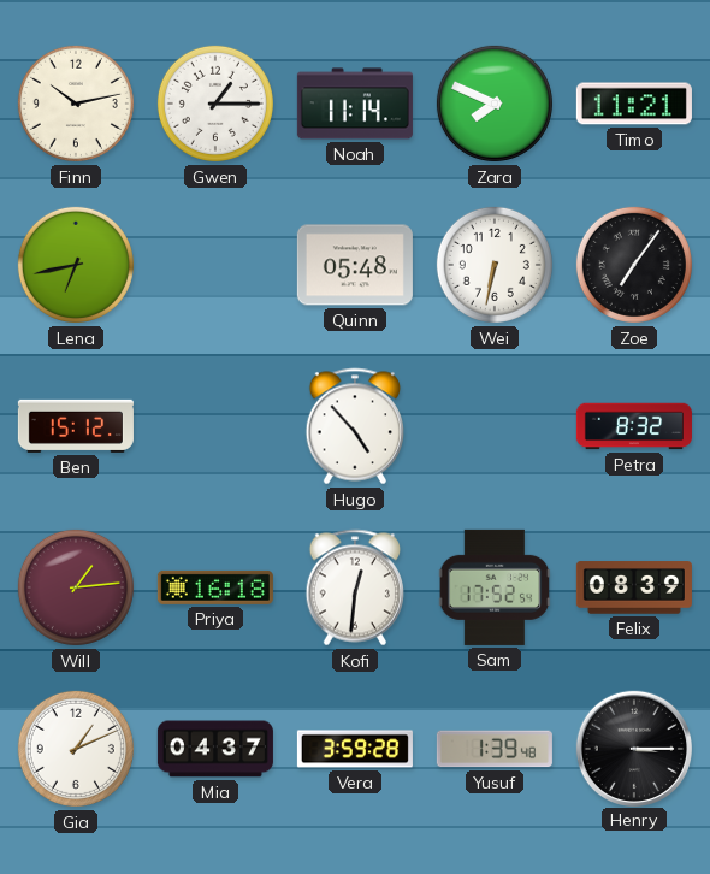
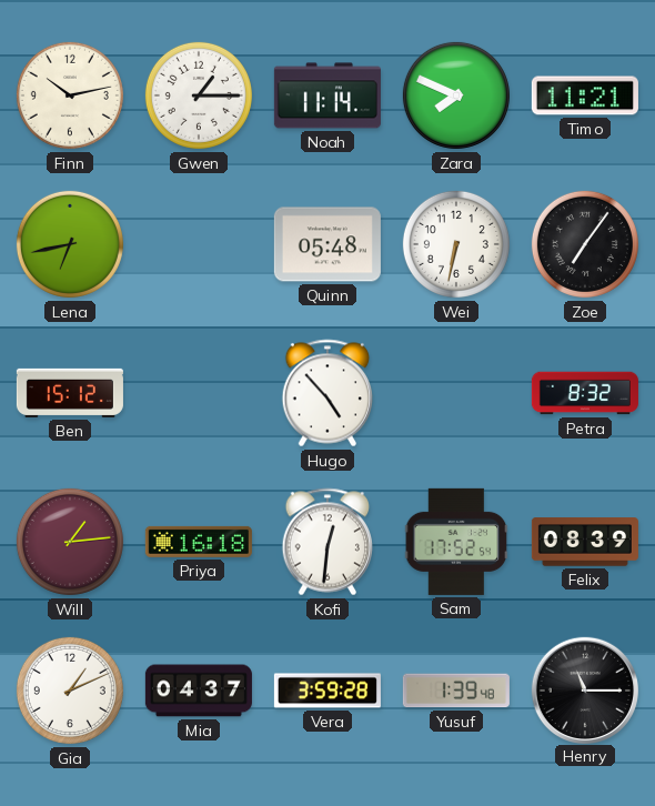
Henry: 3:15 -> 11:15
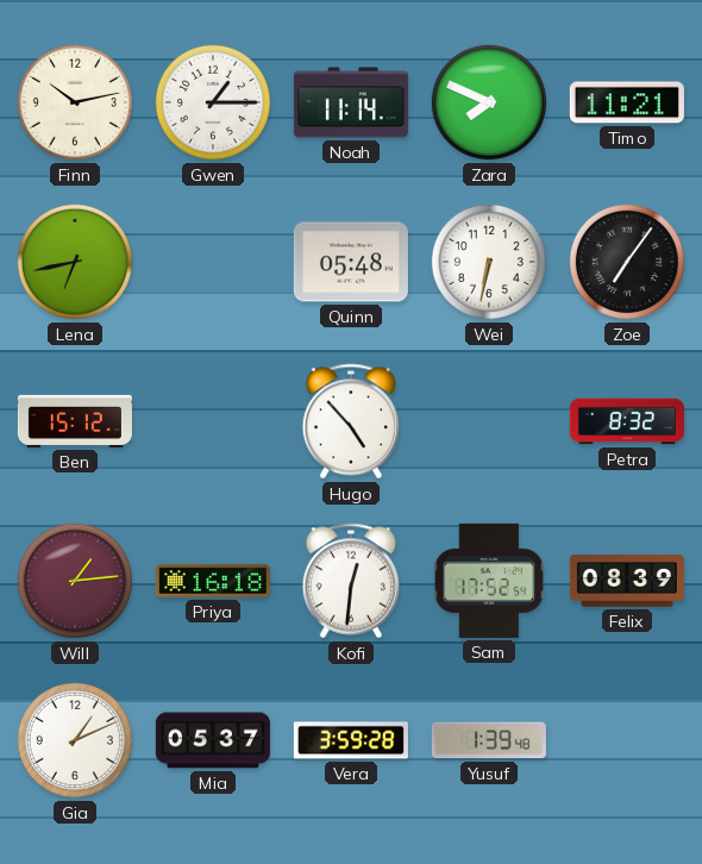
Mia: 04:37 -> 05:37
Henry: 11:15 -> none
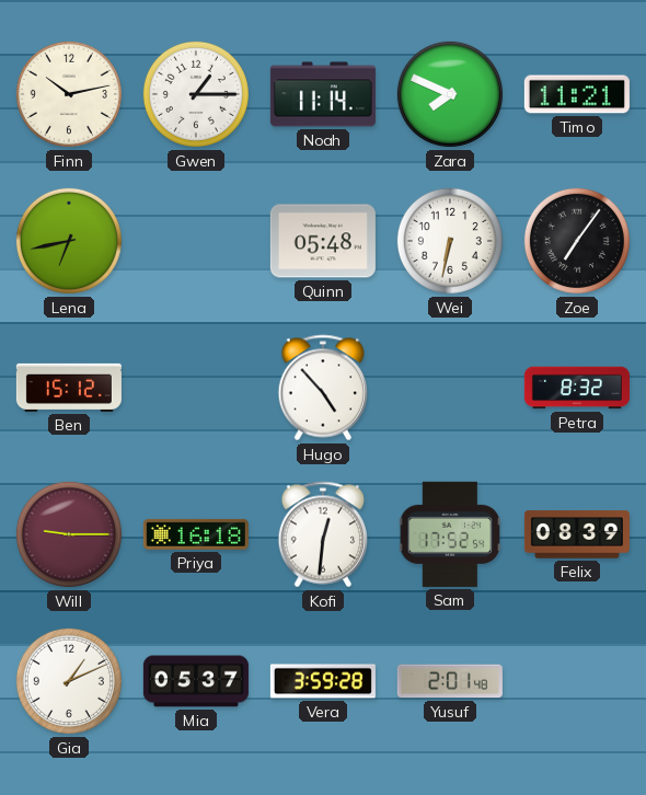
Will: 1:14 -> 9:15
Yusuf: 1:39 -> 2:01
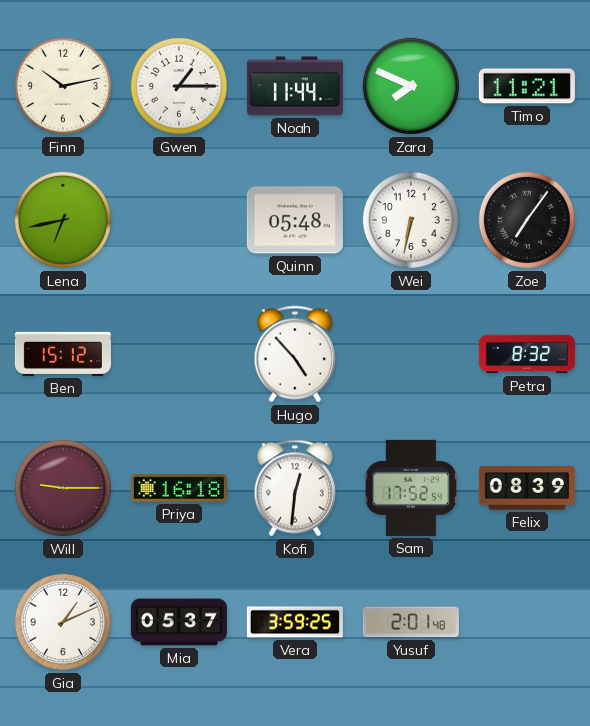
Noah: 11:14 -> 11:44
Vera: 3:59:28 -> 3:59:25
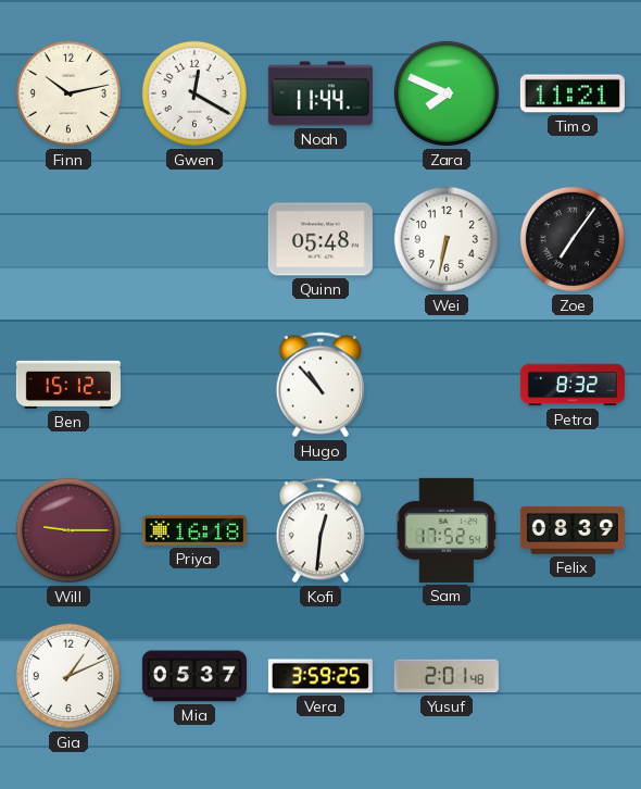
Gwen: 1:15 -> 12:20
Lena: 6:43 -> none
Hugo: 4:53 -> 10:53
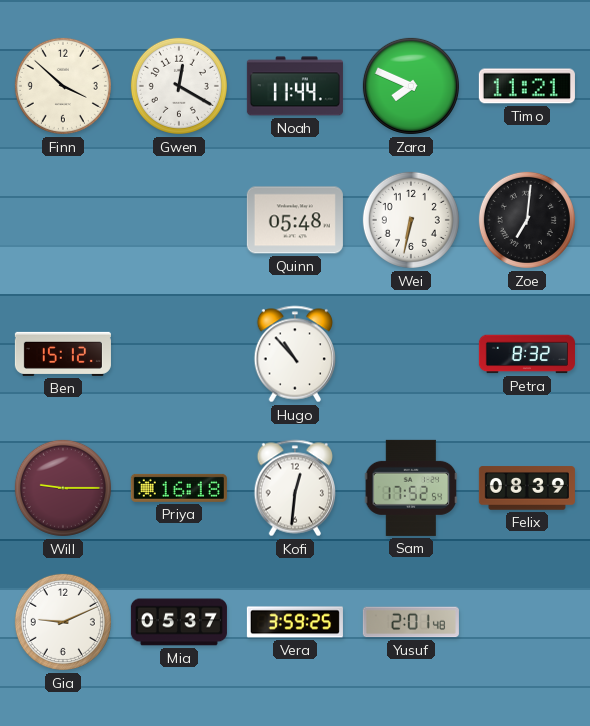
Finn: 10:13 -> 3:52
Zoe: 7:06 -> 7:01
Gia: 1:11 -> 9:11
